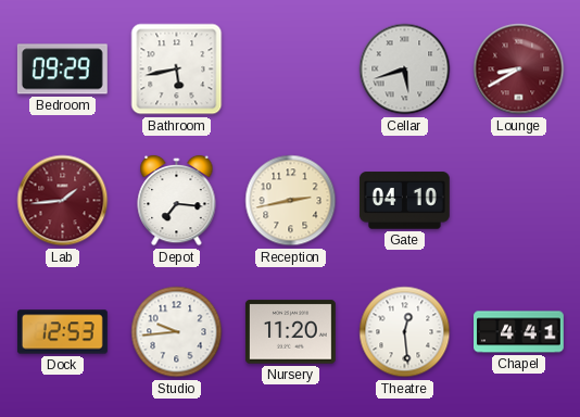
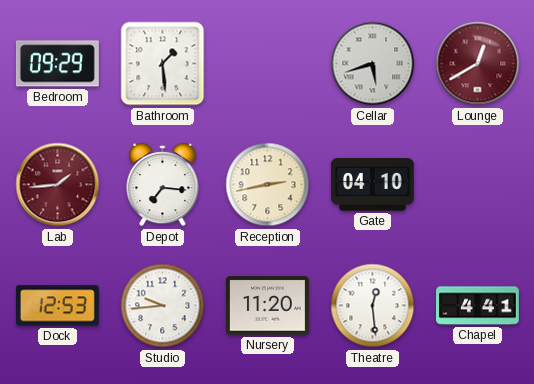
Bathroom: 5:43 -> 1:29
Lounge: 8:40 -> 12:40
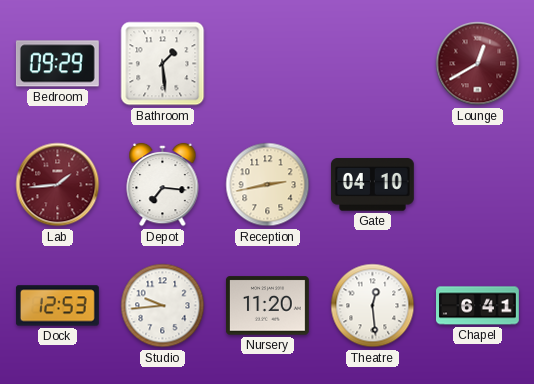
Cellar: 5:42 -> none
Chapel: 4:41 -> 6:41
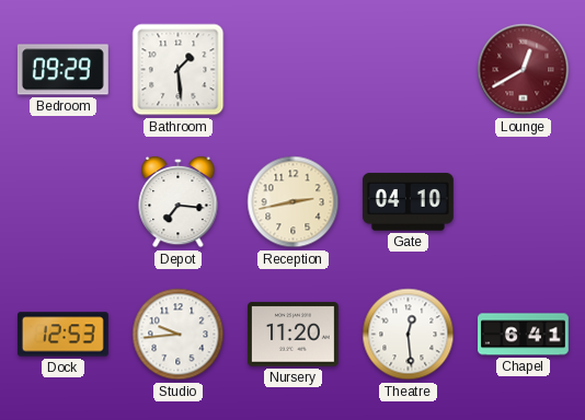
Lab: 1:44 -> none
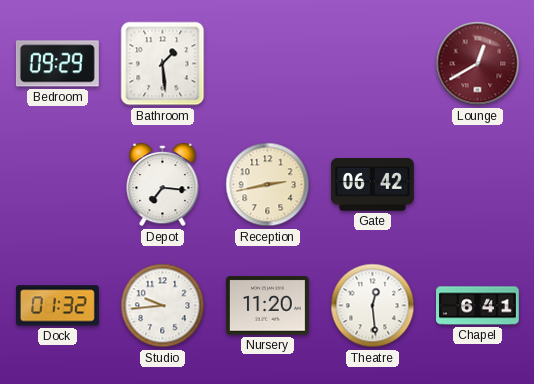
Gate: 04:10 -> 06:42
Dock: 12:53 -> 01:32
